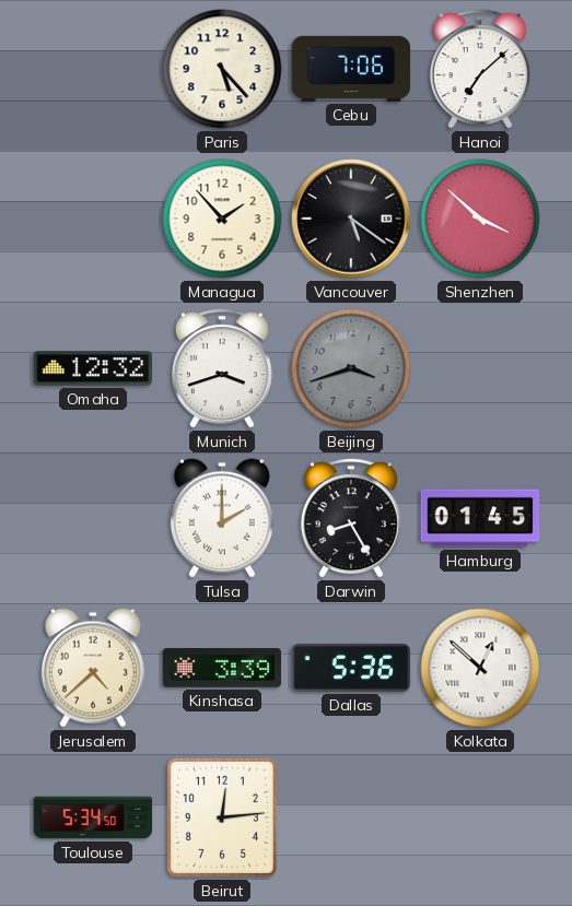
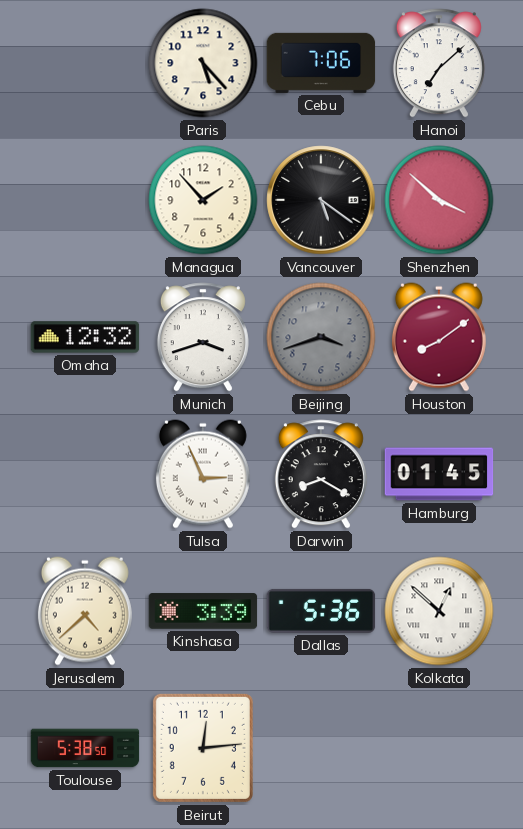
Houston: none -> 8:09
Tulsa: 2:00 -> 2:56
Darwin: 8:25 -> 8:20
Toulouse: 5:34 -> 5:38
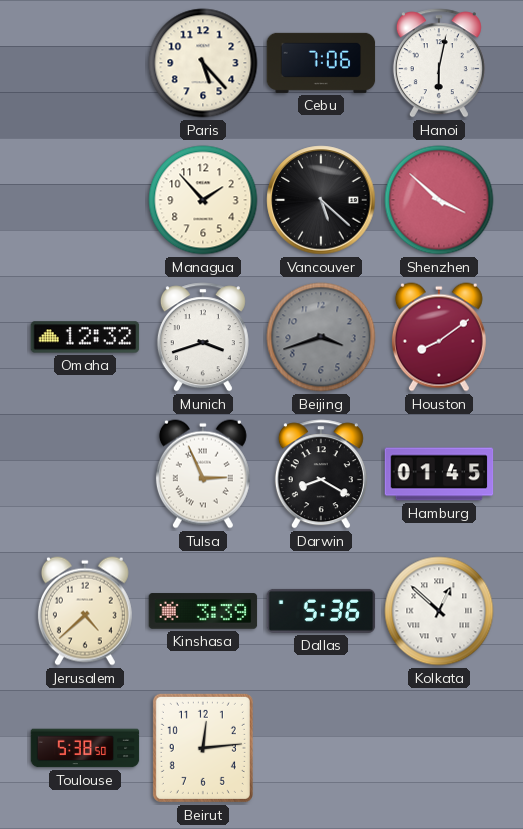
Hanoi: 7:08 -> 6:02
Vancouver: 5:21 -> 5:22
